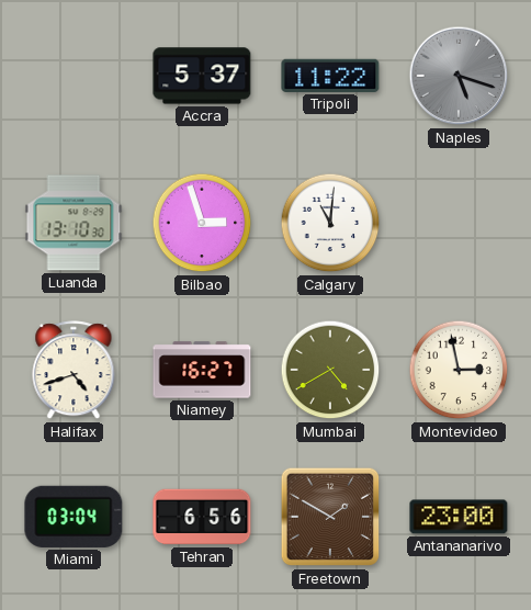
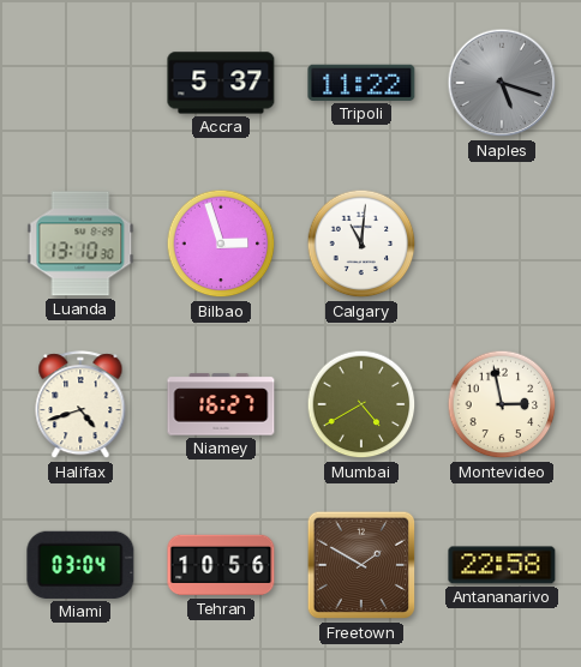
Tehran: 6:56 -> 10:56
Antananarivo: 23:00 -> 22:58
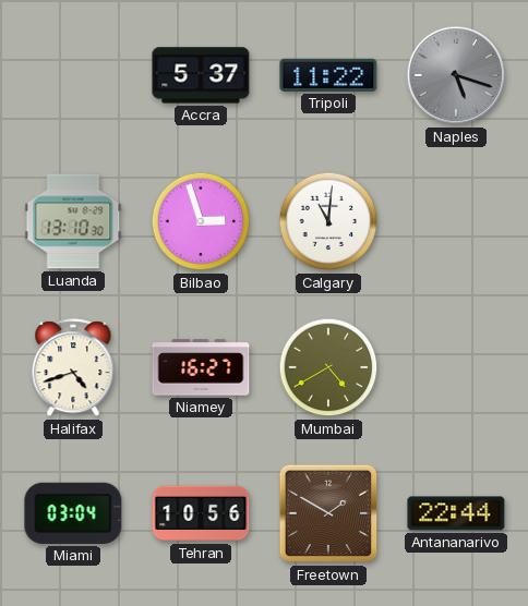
Montevideo: 2:58 -> none
Antananarivo: 22:58 -> 22:44
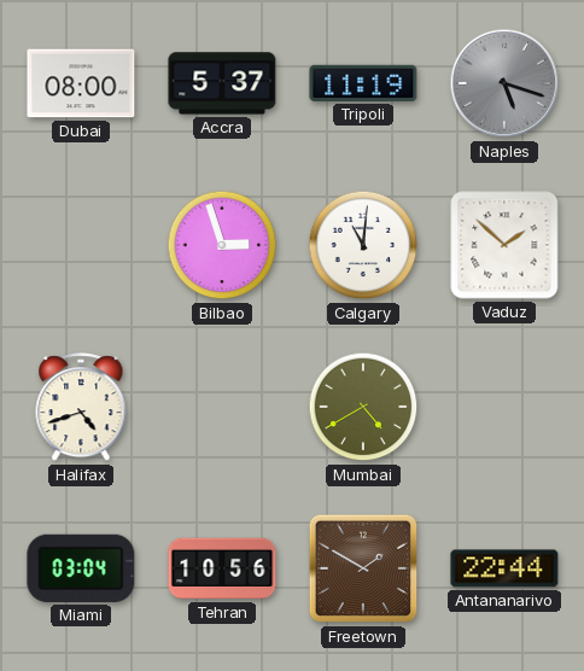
Dubai: none -> 08:00
Tripoli: 11:22 -> 11:19
Luanda: 13:10 -> none
Vaduz: none -> 1:52
Niamey: 16:27 -> none
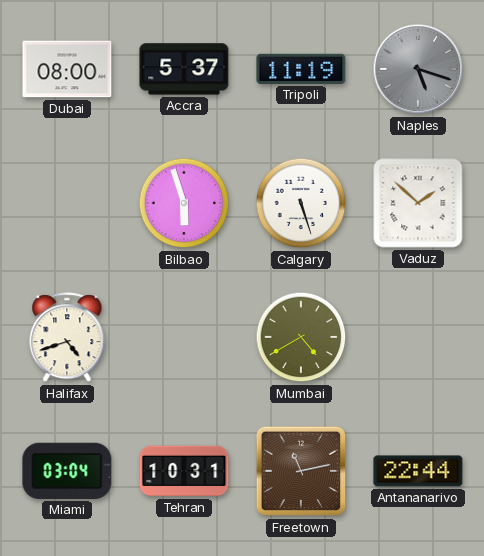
Bilbao: 2:57 -> 5:57
Calgary: 11:01 -> 5:27
Tehran: 10:56 -> 10:31
Freetown: 1:50 -> 11:13
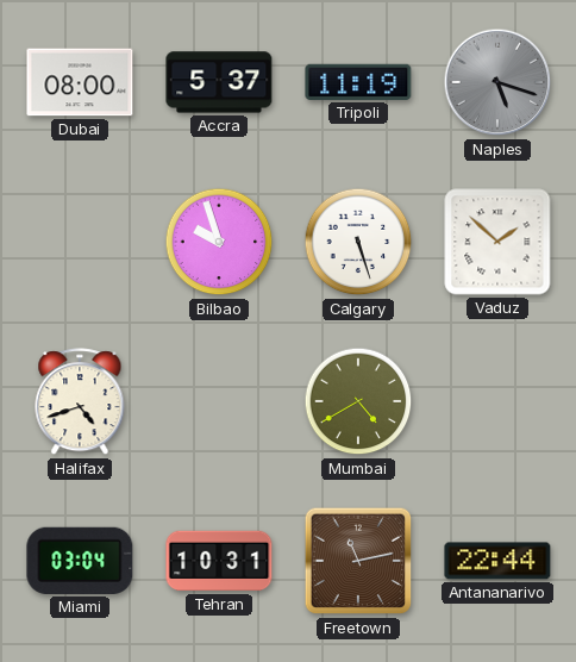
Bilbao: 5:57 -> 9:57
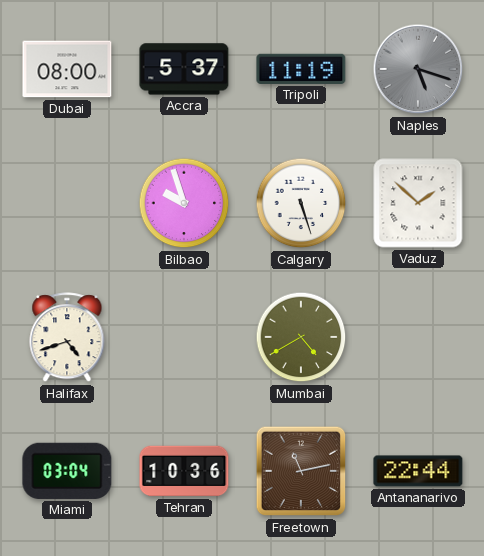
Tehran: 10:31 -> 10:36
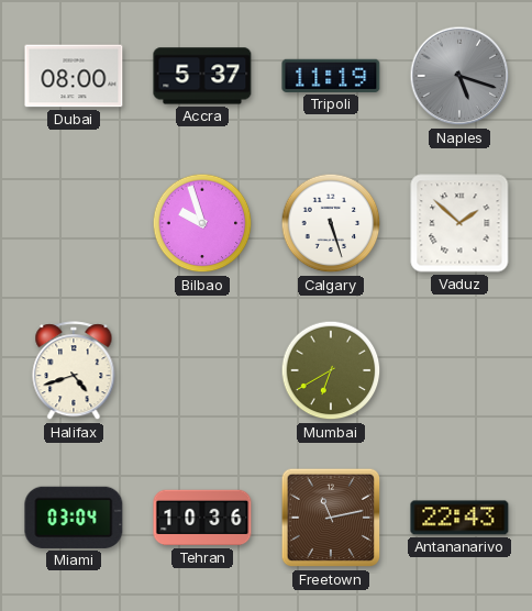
Mumbai: 4:40 -> 6:40
Antananarivo: 22:44 -> 22:43
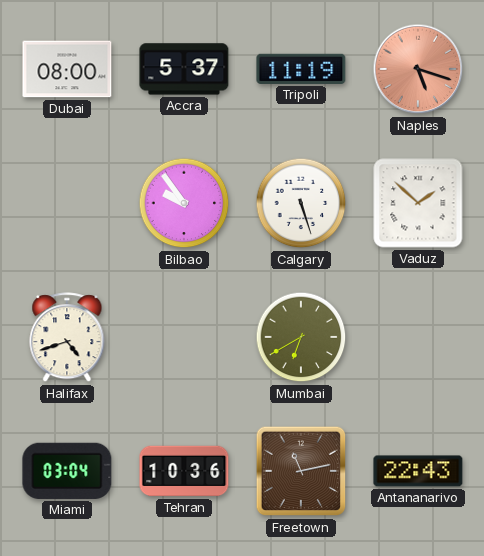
Naples dial: grey -> salmon
Bilbao: 9:57 -> 9:54
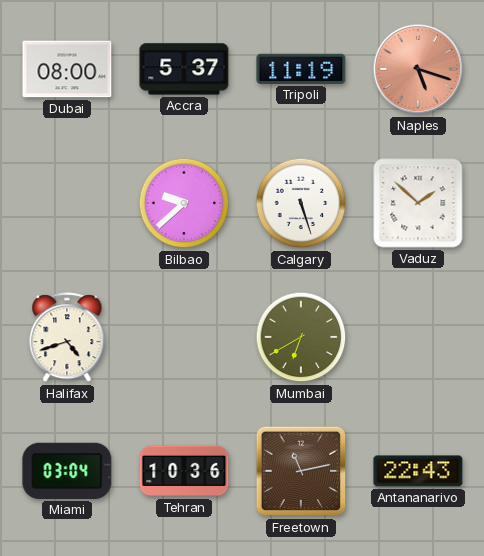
Bilbao: 9:54 -> 9:38
